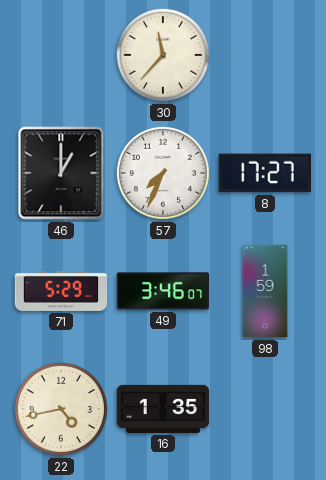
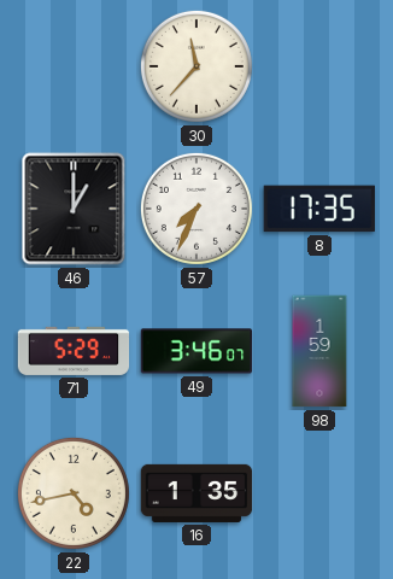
8: 17:27 -> 17:35
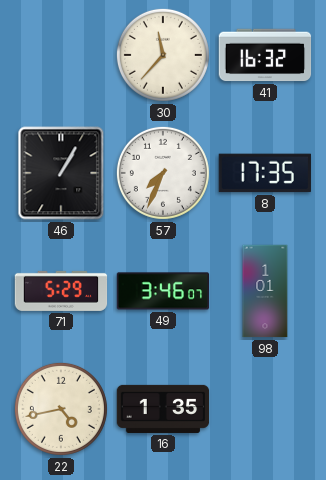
41: none -> 16:32
46: 1:00 -> 1:05
98: 1:59 -> 1:01
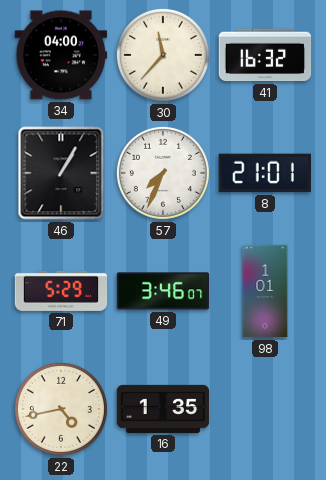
34: none -> 04:00
8: 17:35 -> 21:01
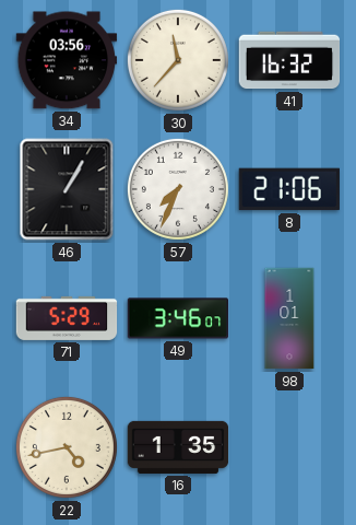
34: 04:00 -> 03:56
8: 21:01 -> 21:06
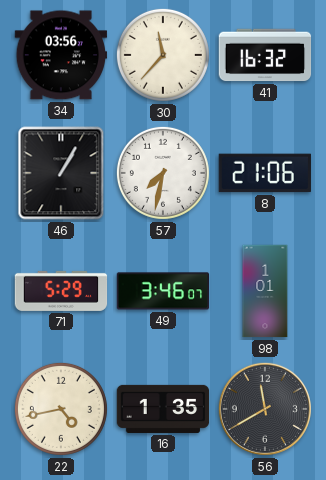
57: 7:34 -> 7:32
56: none -> 11:40
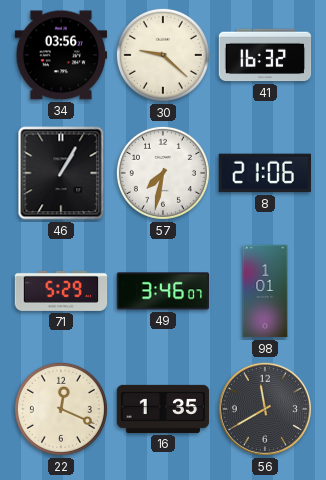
30: 11:37 -> 9:22
22: 4:43 -> 12:19
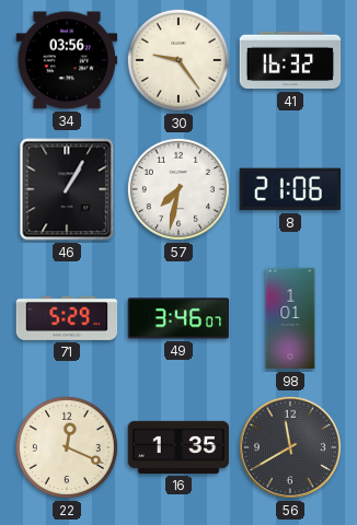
30: 9:22 -> 9:24
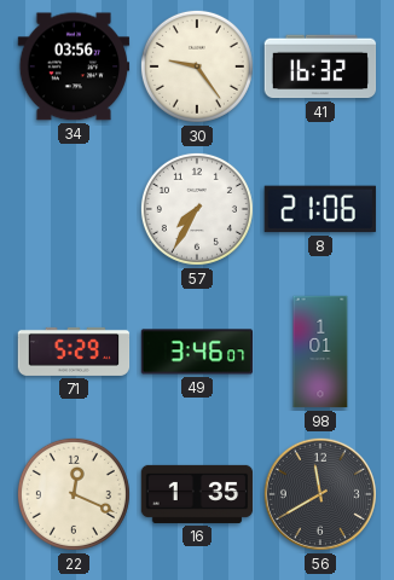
46: 1:05 -> none
57: 7:32 -> 7:35
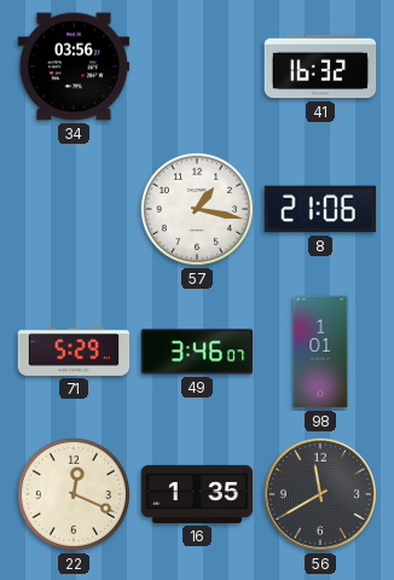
30: 9:24 -> none
57: 7:35 -> 1:17
